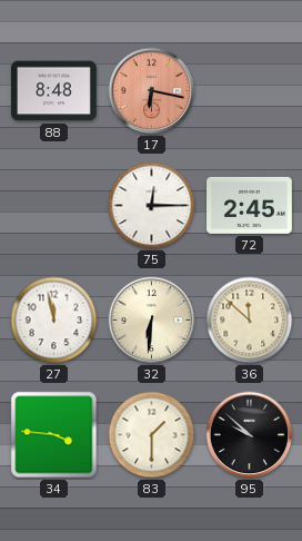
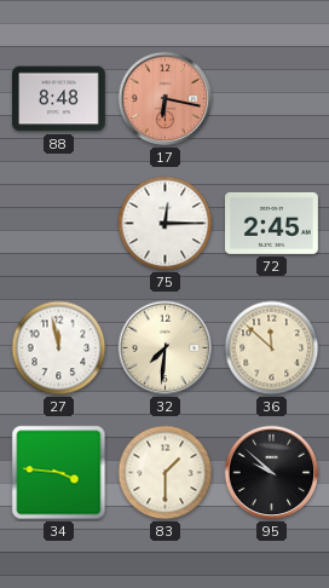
32: 6:31 -> 7:31
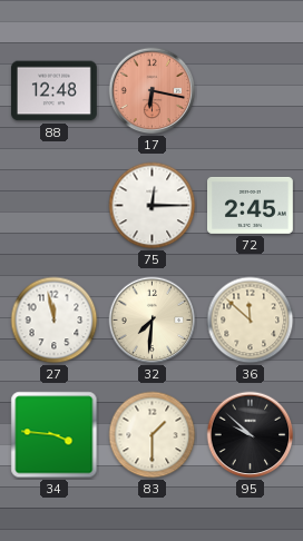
88: 8:48 -> 12:48
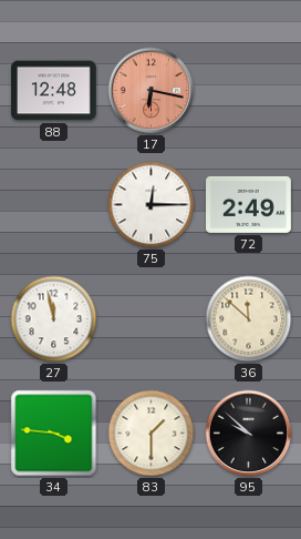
72: 2:45 -> 2:49
32: 7:31 -> none
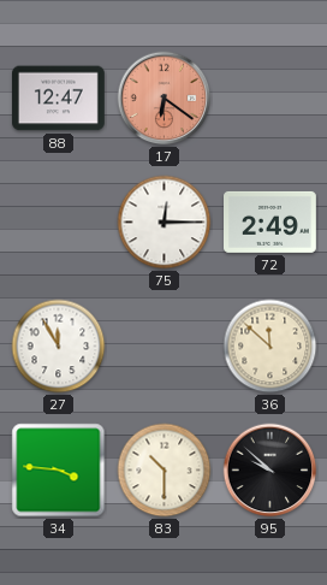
88: 12:48 -> 12:47
17: 6:17 -> 6:21
27: 11:58 -> 11:55
83: 1:30 -> 10:30
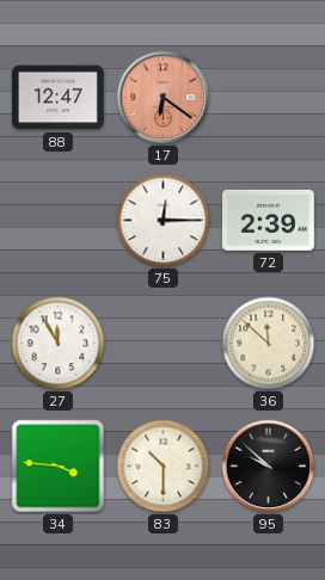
72: 2:49 -> 2:39
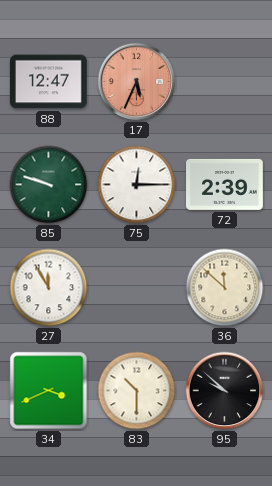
17: 6:21 -> 5:34
85: none -> 9:48
34: 3:46 -> 3:41
